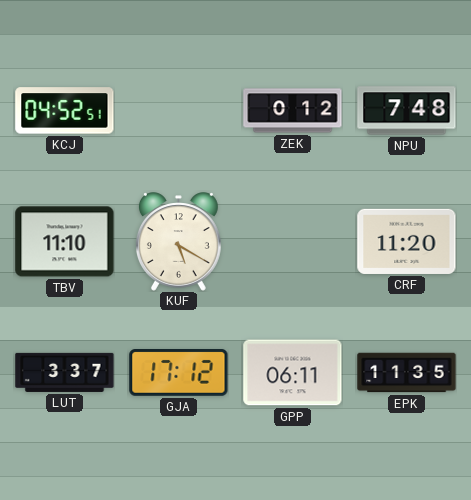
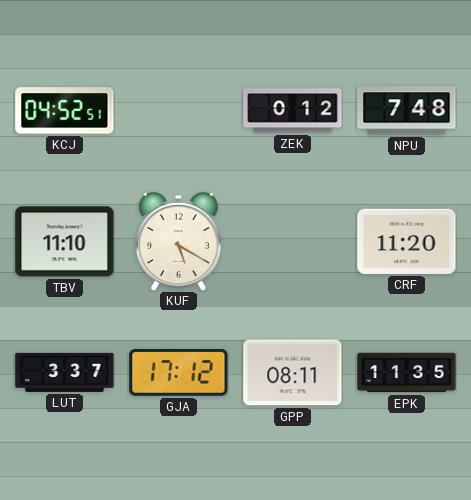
GPP: 06:11 -> 08:11
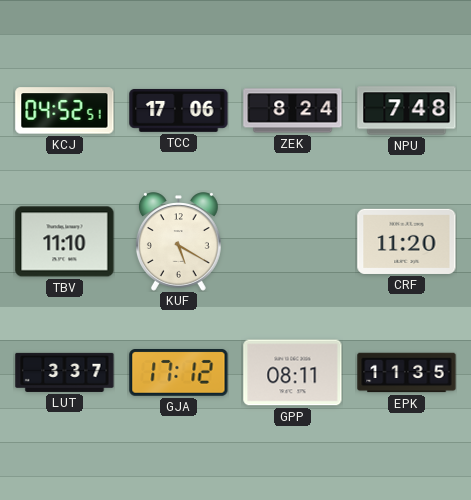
TCC: none -> 17:06
ZEK: 0:12 -> 8:24
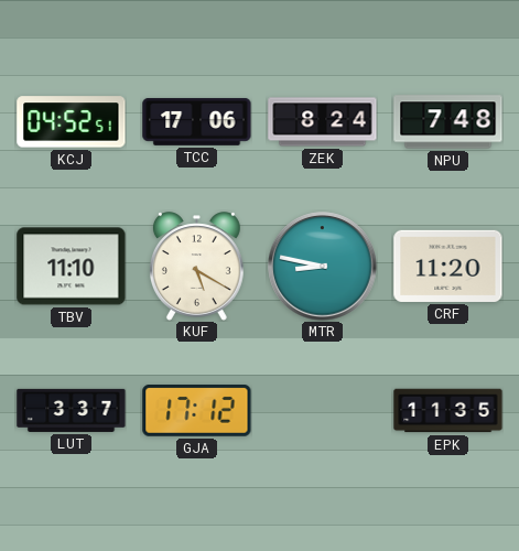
MTR: none -> 8:47
GPP: 08:11 -> none
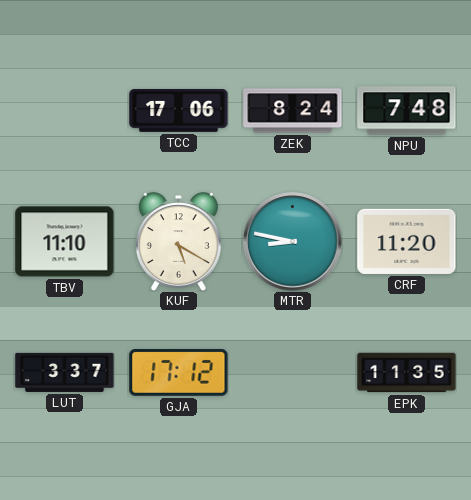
KCJ: 04:52 -> none
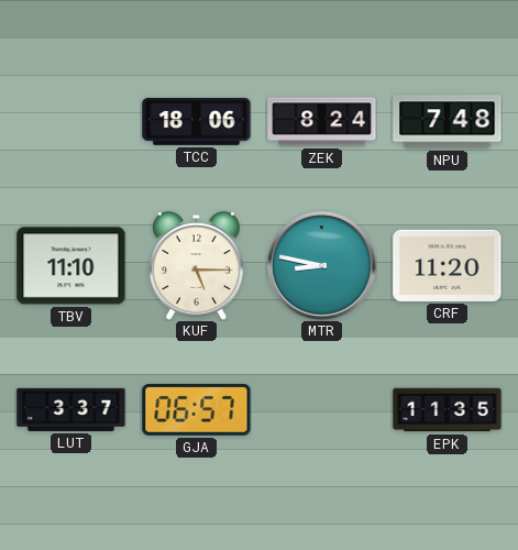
TCC: 17:06 -> 18:06
KUF: 5:20 -> 5:15
GJA: 17:12 -> 06:57
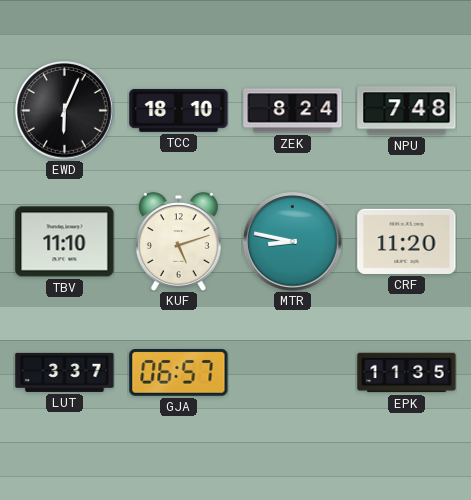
EWD: none -> 6:04
TCC: 18:06 -> 18:10
KUF: 5:15 -> 5:12
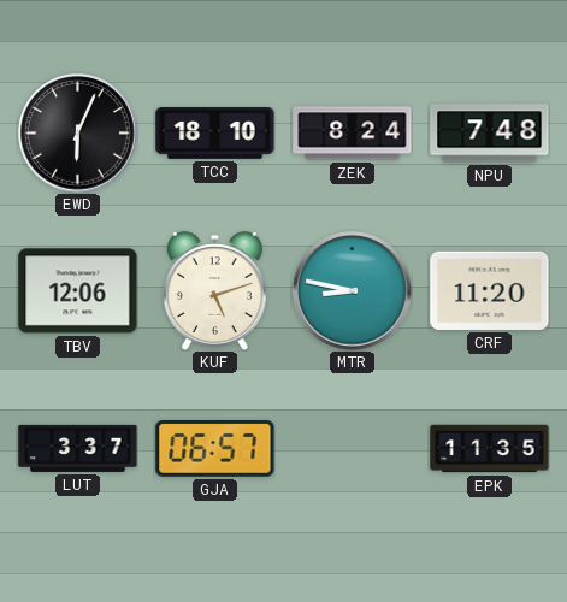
TBV: 11:10 -> 12:06
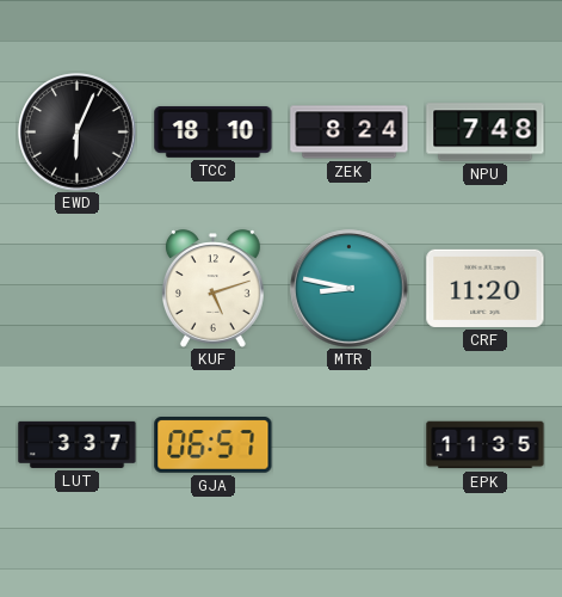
TBV: 12:06 -> none
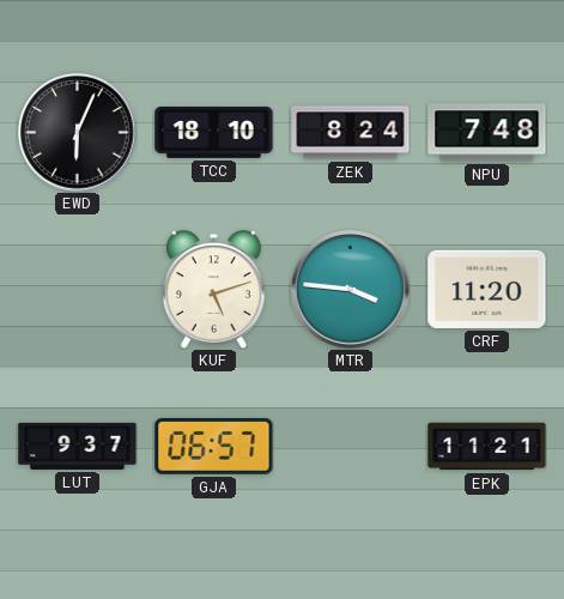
MTR: 8:47 -> 3:46
LUT: 3:37 -> 9:37
EPK: 11:35 -> 11:21
